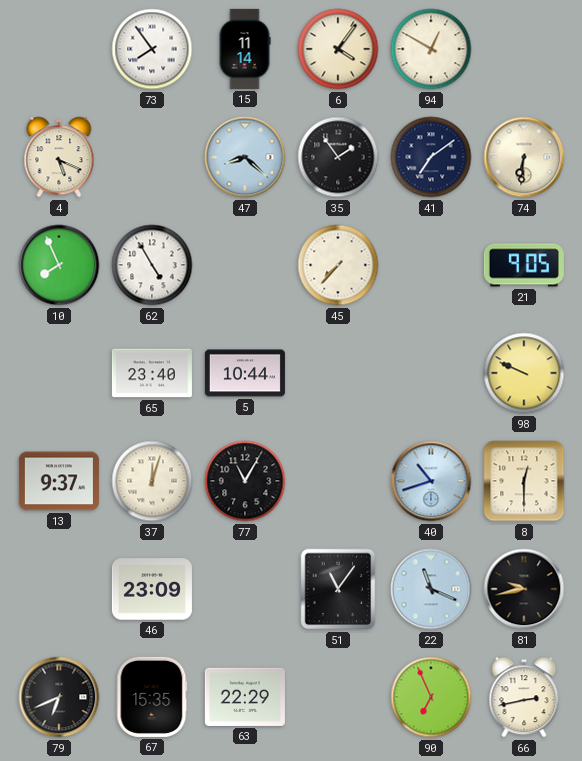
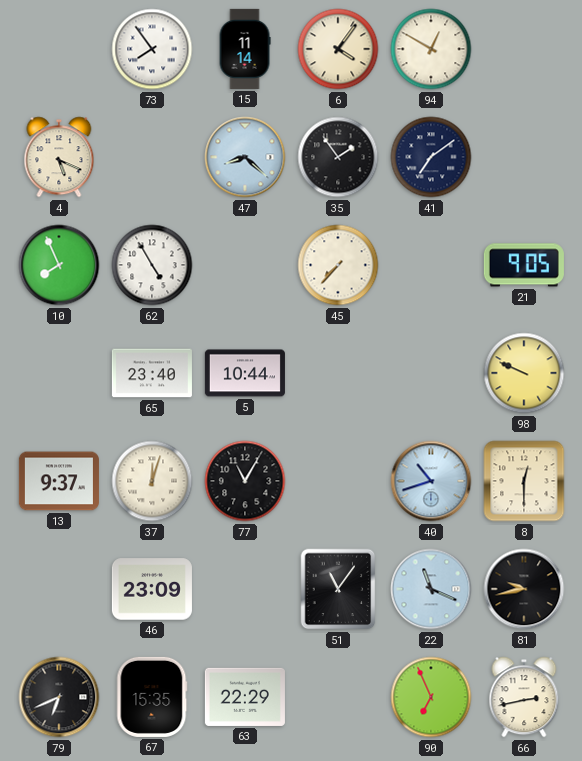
74: 6:31 -> none
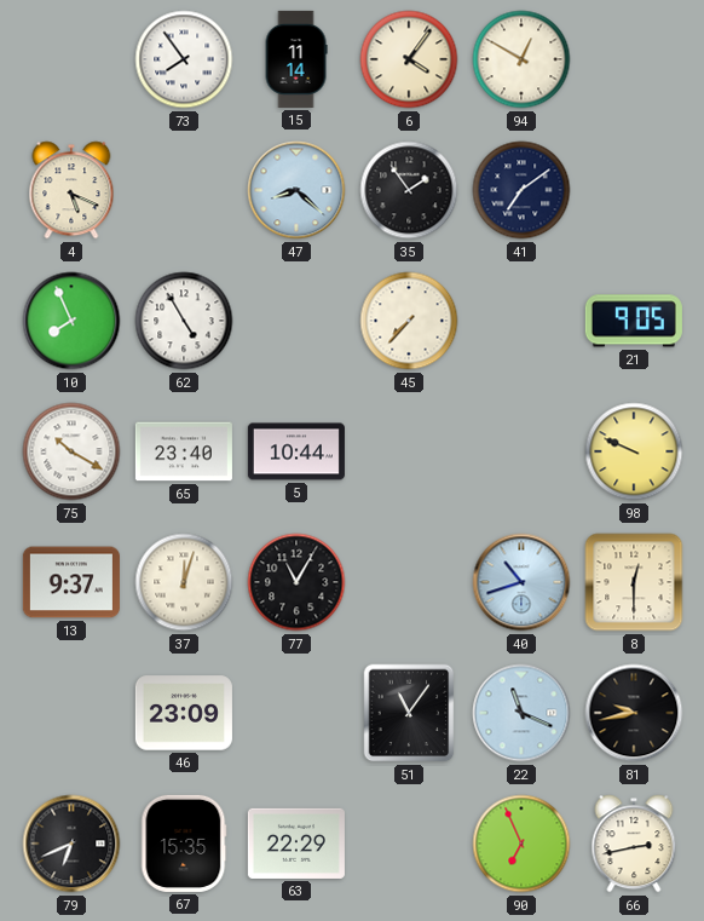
75: none -> 10:20
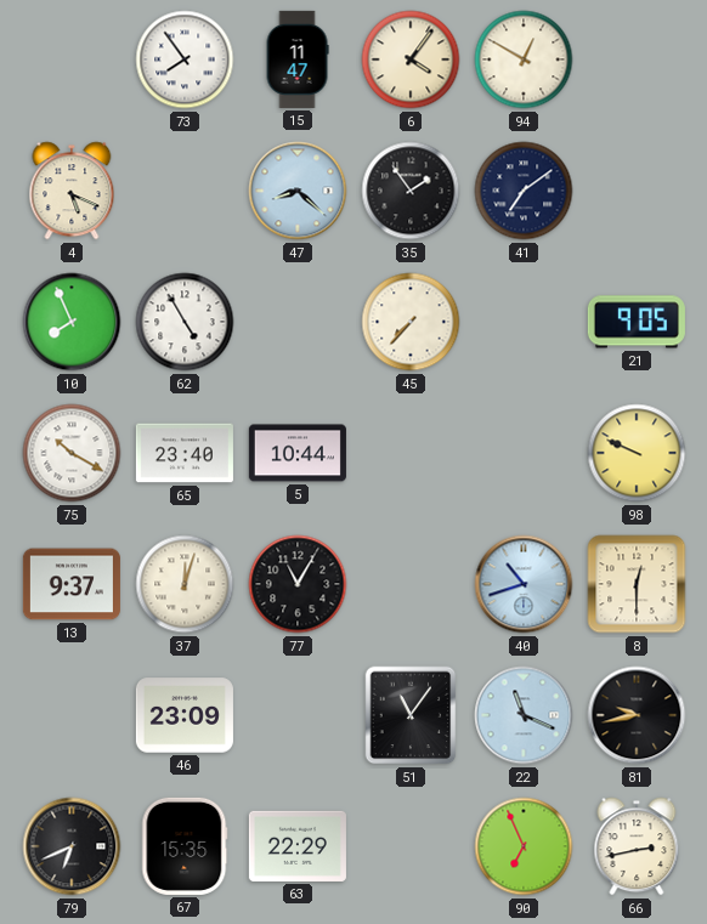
15: 11:14 -> 11:47
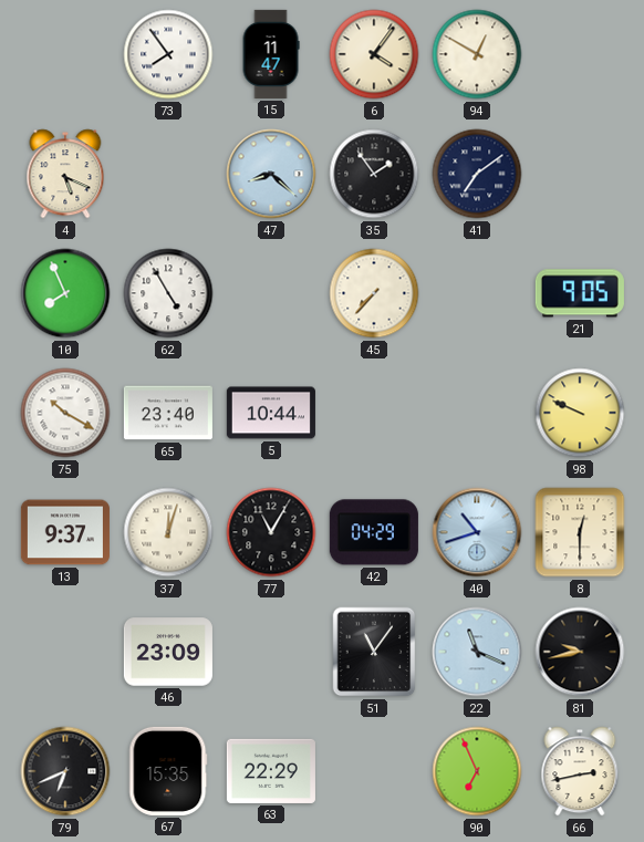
42: none -> 04:29
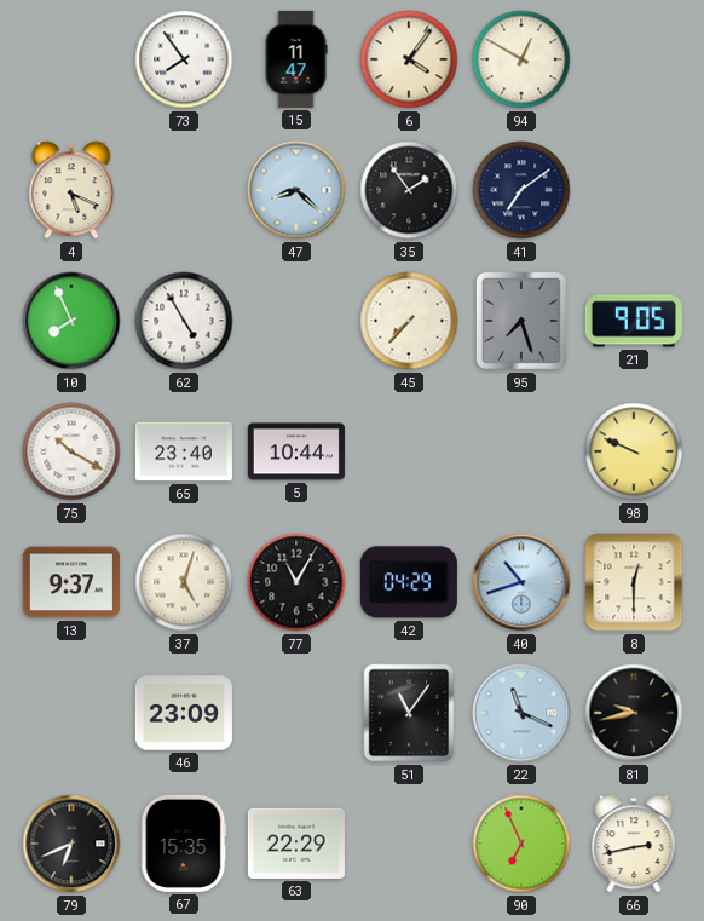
95: none -> 7:27
37: 12:03 -> 5:03
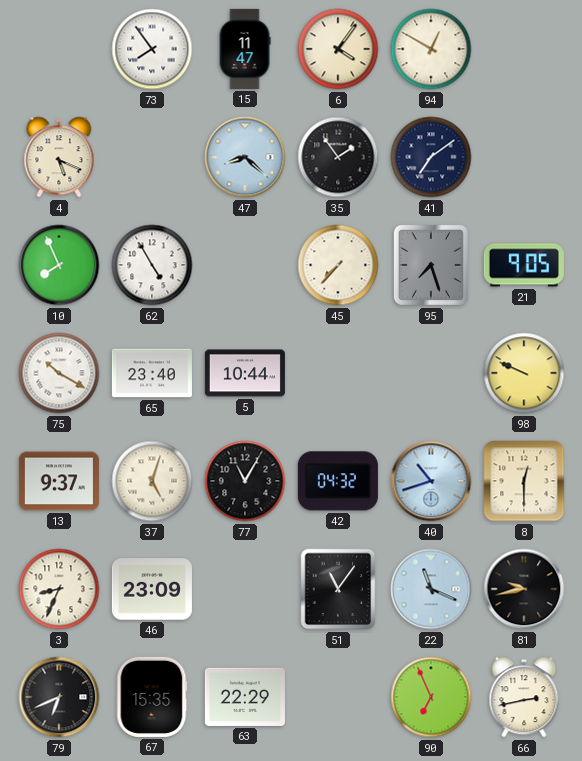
42: 04:29 -> 04:32
3: none -> 8:34
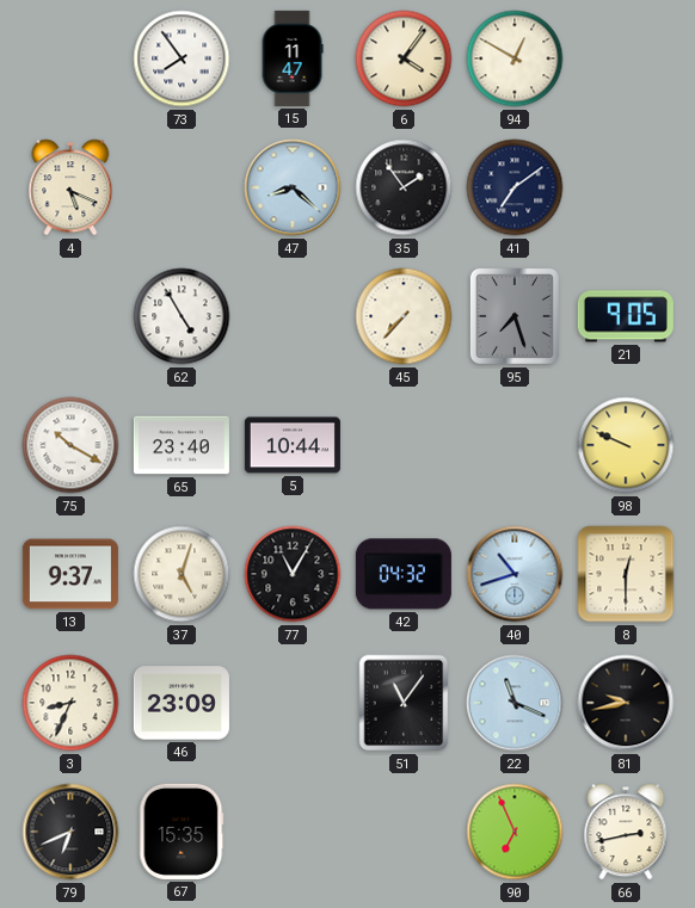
10: 7:56 -> none
63: 22:29 -> none
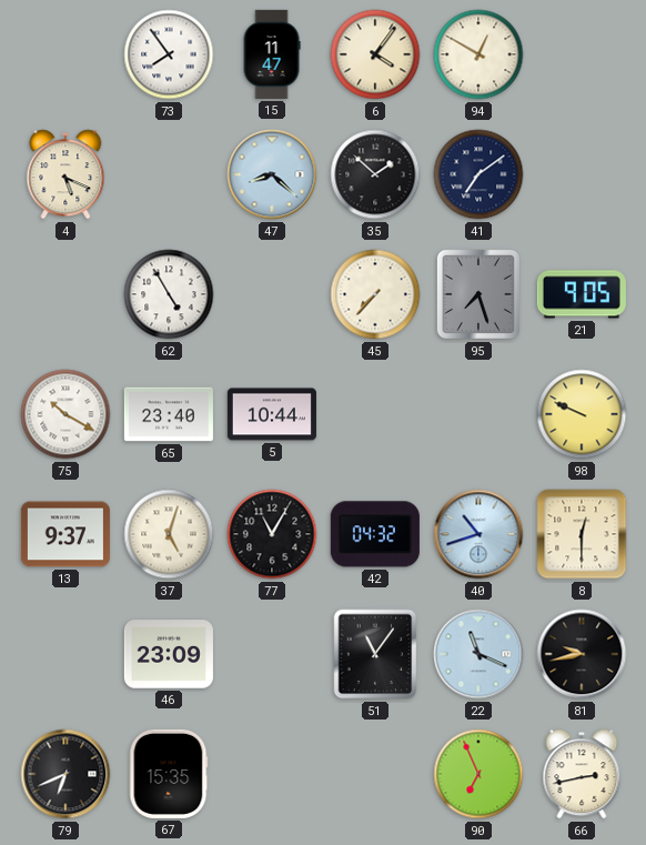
35: 1:54 -> 1:52
3: 8:34 -> none
